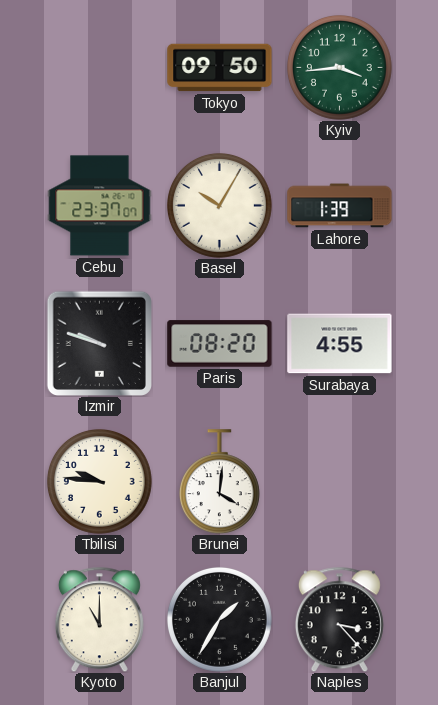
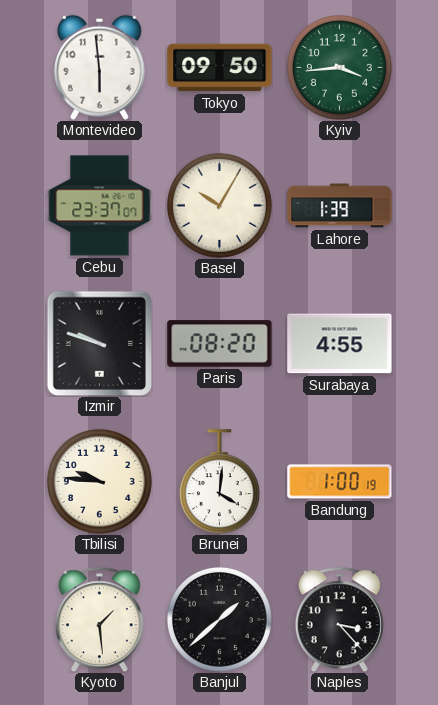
Montevideo: none -> 5:59
Bandung: none -> 1:00
Kyoto: 11:00 -> 1:29
Banjul: 1:35 -> 1:38
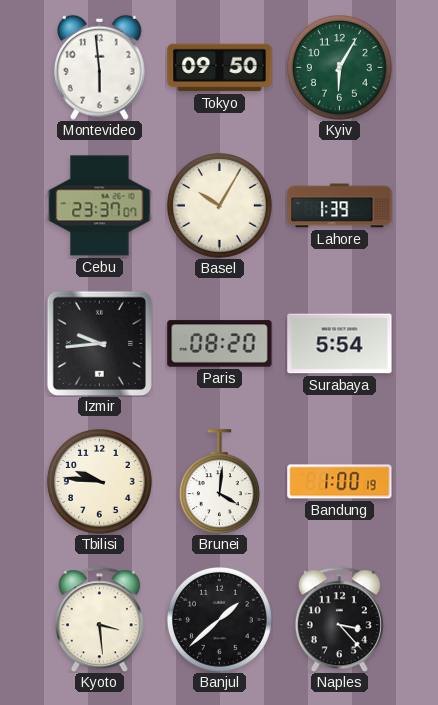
Kyiv: 3:44 -> 6:05
Izmir: 9:48 -> 9:44
Surabaya: 4:55 -> 5:54
Kyoto: 1:29 -> 3:29
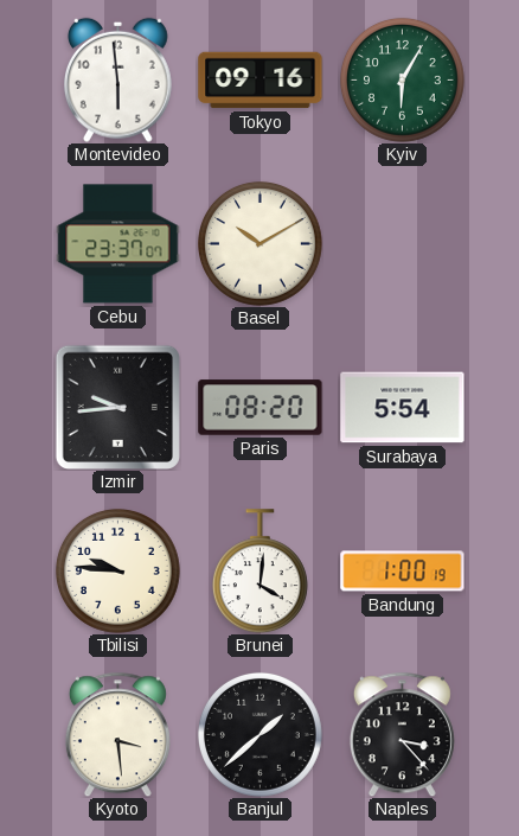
Tokyo: 09:50 -> 09:16
Basel: 10:05 -> 10:10
Lahore: 1:39 -> none
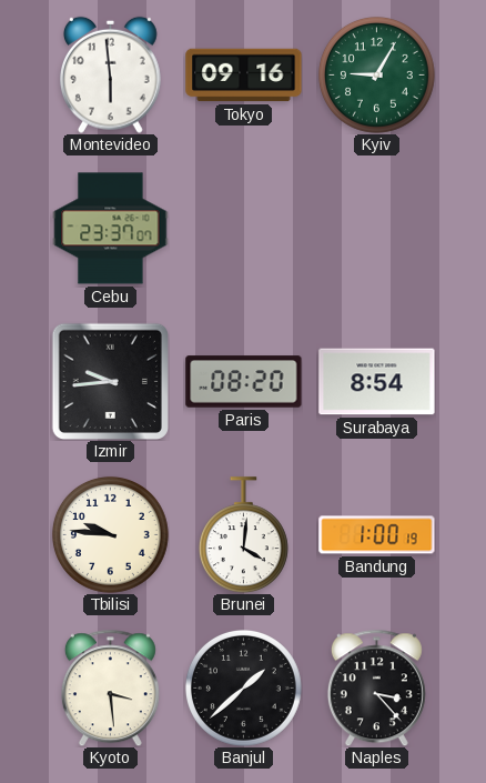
Kyiv: 6:05 -> 9:05
Basel: 10:10 -> none
Surabaya: 5:54 -> 8:54
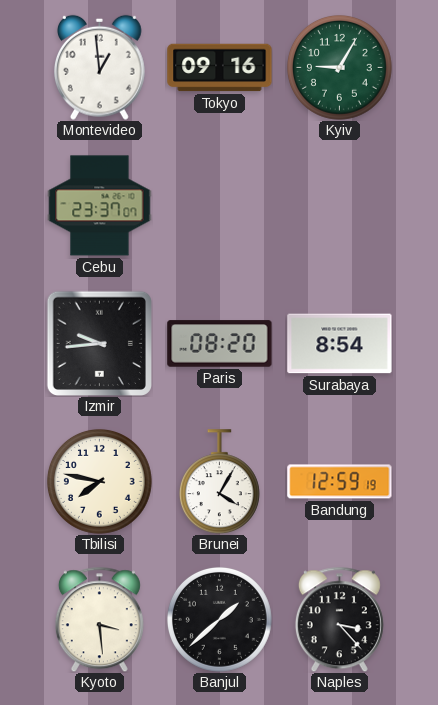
Montevideo: 5:59 -> 12:59
Tbilisi: 9:46 -> 7:47
Brunei: 4:01 -> 4:05
Bandung: 1:00 -> 12:59
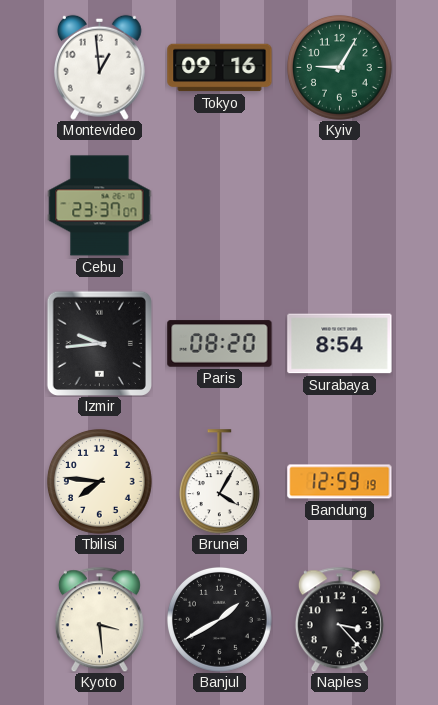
Tbilisi: 7:47 -> 7:46
Banjul: 1:38 -> 1:40
